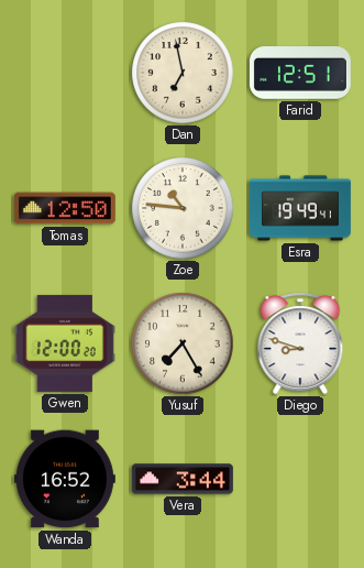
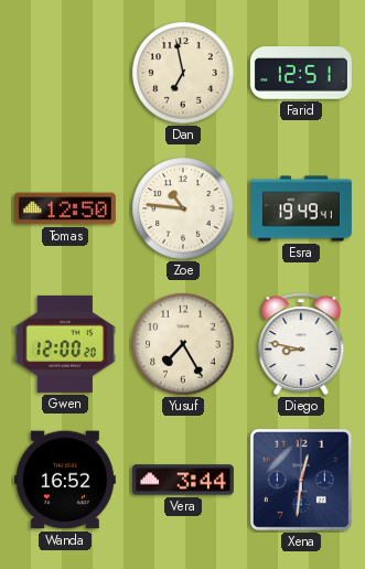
Diego: 8:48 -> 8:47
Xena: none -> 12:31
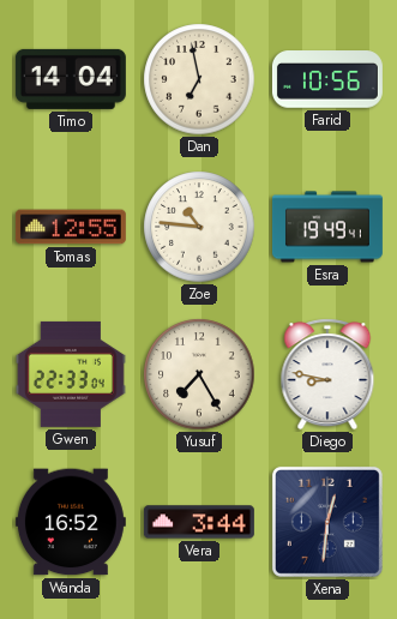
Timo: none -> 14:04
Farid: 12:51 -> 10:56
Tomas: 12:50 -> 12:55
Gwen: 12:00 -> 22:33
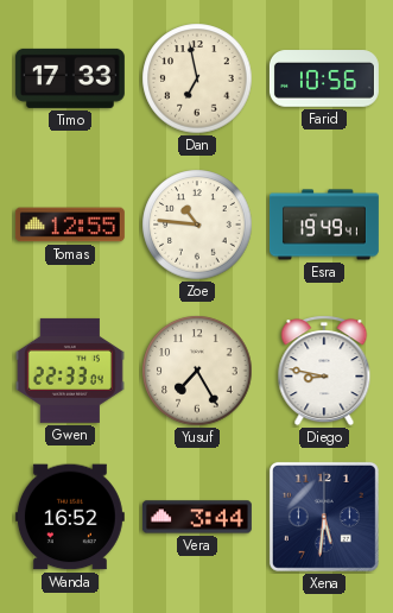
Timo: 14:04 -> 17:33
Xena: 12:31 -> 5:31
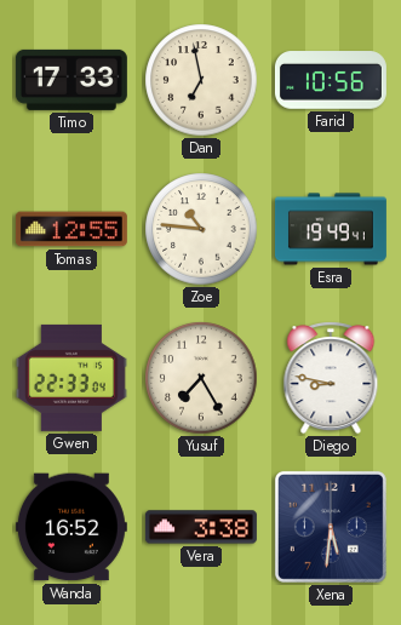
Vera: 3:44 -> 3:38
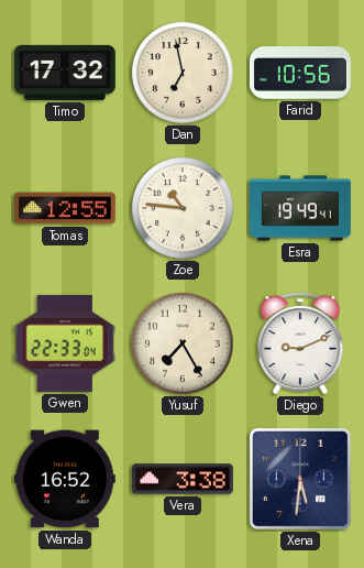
Timo: 17:33 -> 17:32
Diego: 8:47 -> 9:11
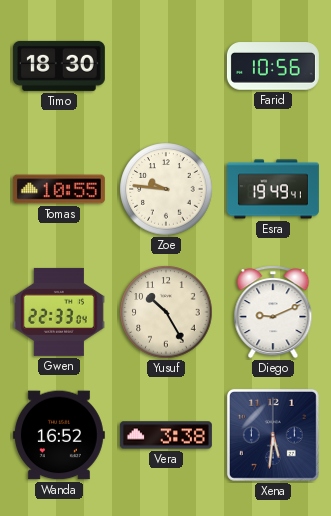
Timo: 17:32 -> 18:30
Dan: 6:58 -> none
Tomas: 12:55 -> 10:55
Zoe: 10:46 -> 9:46
Yusuf: 7:25 -> 10:25
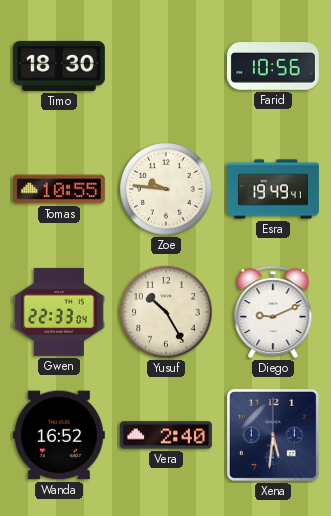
Vera: 3:38 -> 2:40
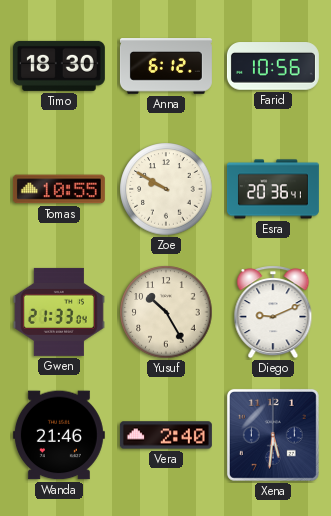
Anna: none -> 6:12
Zoe: 9:46 -> 9:50
Esra: 19:49 -> 20:36
Gwen: 22:33 -> 21:33
Wanda: 16:52 -> 21:46
